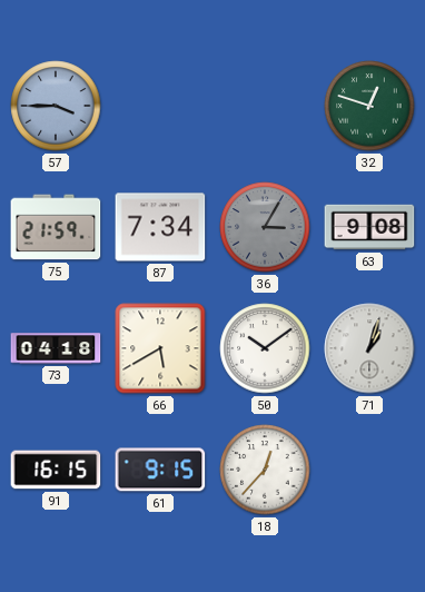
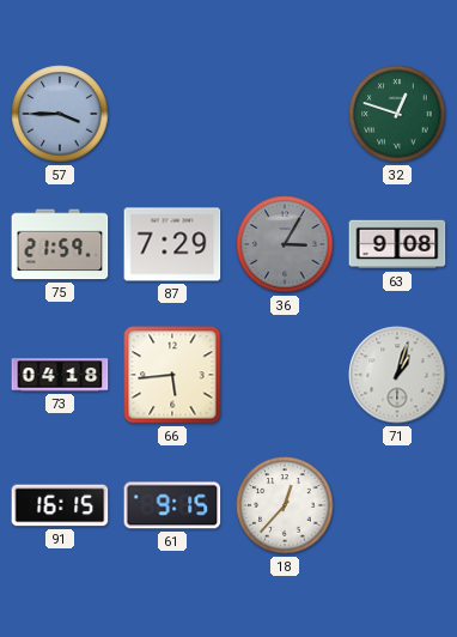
87: 7:34 -> 7:29
66: 5:40 -> 5:44
50: 10:09 -> none
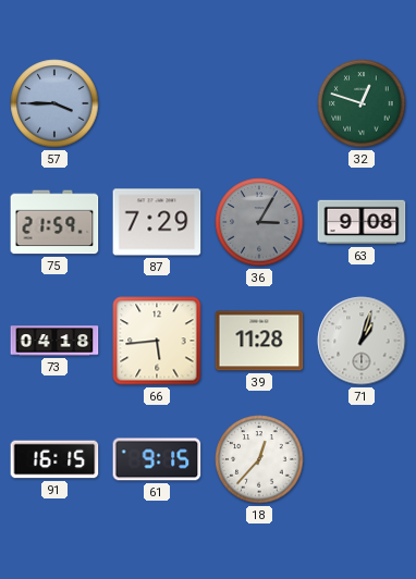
39: none -> 11:28
